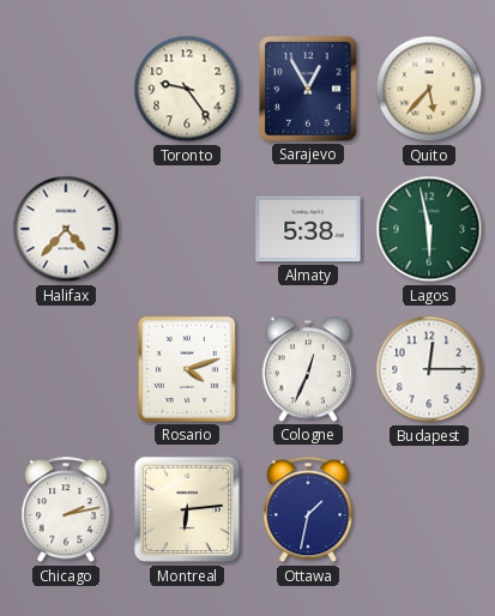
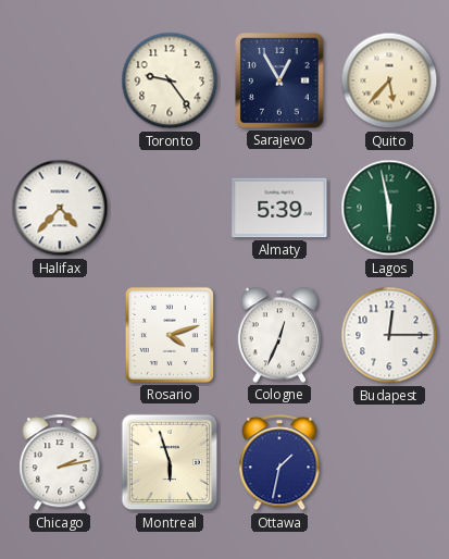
Almaty: 5:38 -> 5:39
Montreal: 6:14 -> 5:57
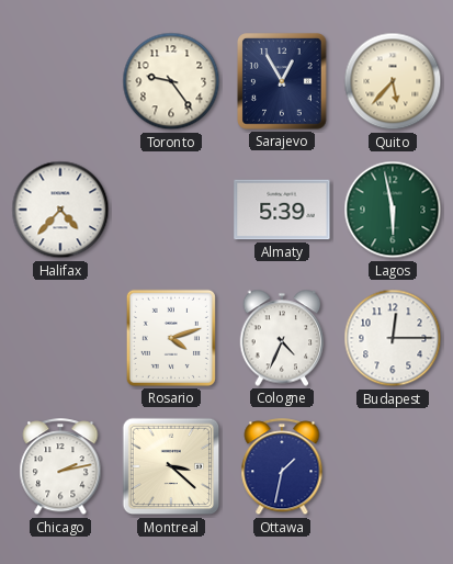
Cologne: 12:34 -> 4:34
Montreal: 5:57 -> 3:22
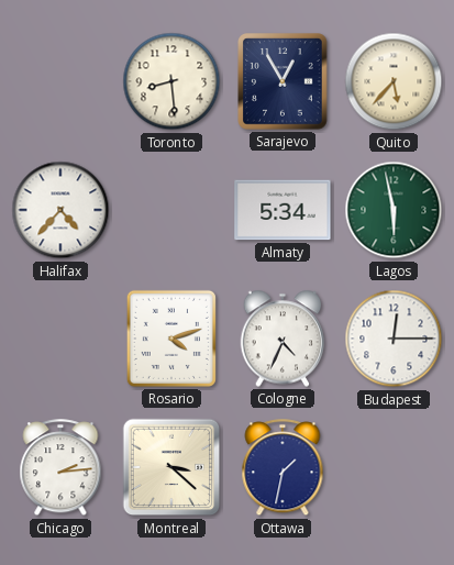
Toronto: 9:24 -> 8:29
Almaty: 5:39 -> 5:34
Chicago: 2:13 -> 2:14
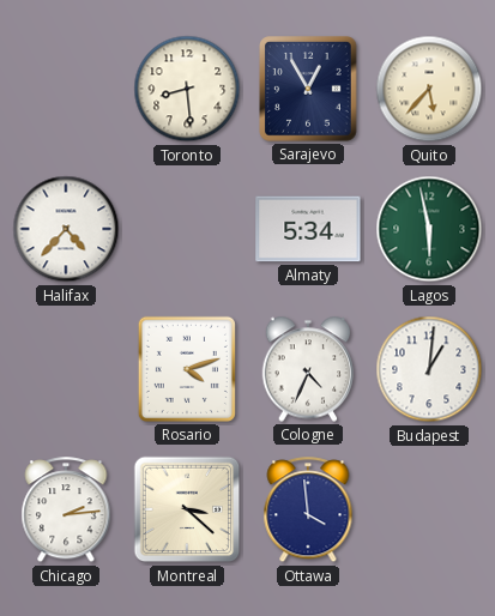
Budapest: 12:15 -> 1:01
Ottawa: 1:32 -> 3:59
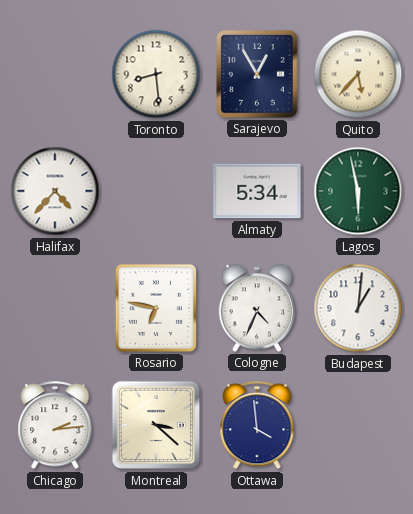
Rosario: 4:12 -> 6:47
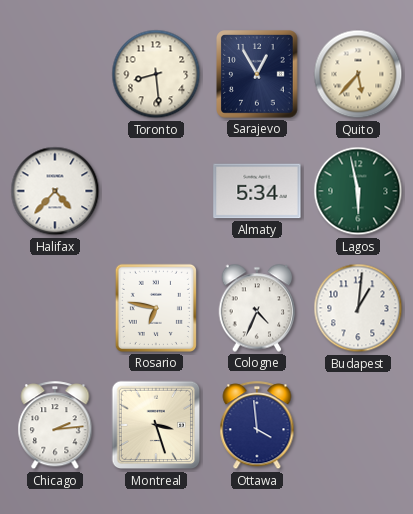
Montreal: 3:22 -> 3:27
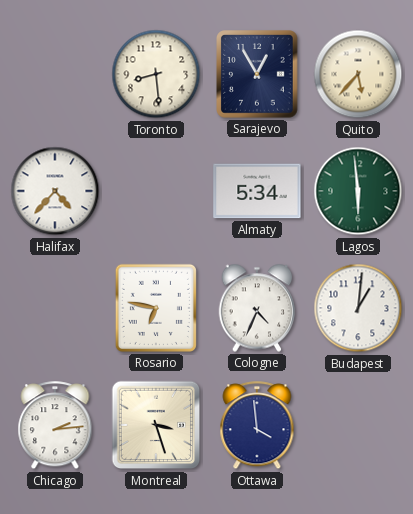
Lagos: 5:58 -> 5:59
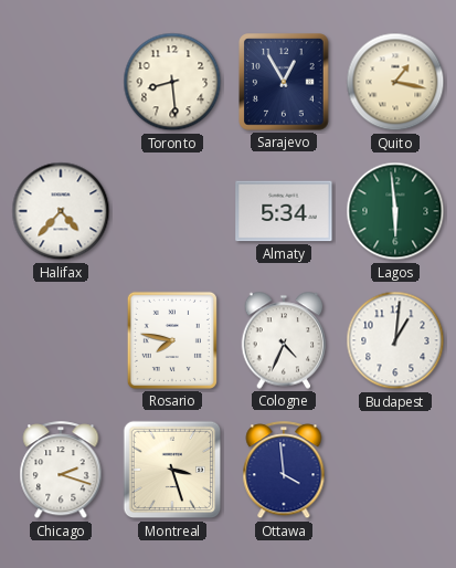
Quito: 5:37 -> 1:17
Rosario: 6:47 -> 7:47
Chicago: 2:14 -> 2:18
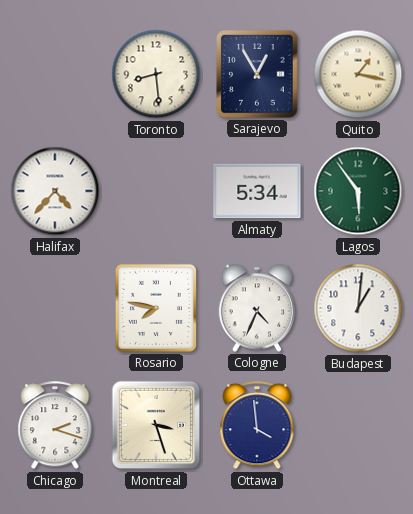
Lagos: 5:59 -> 5:54
